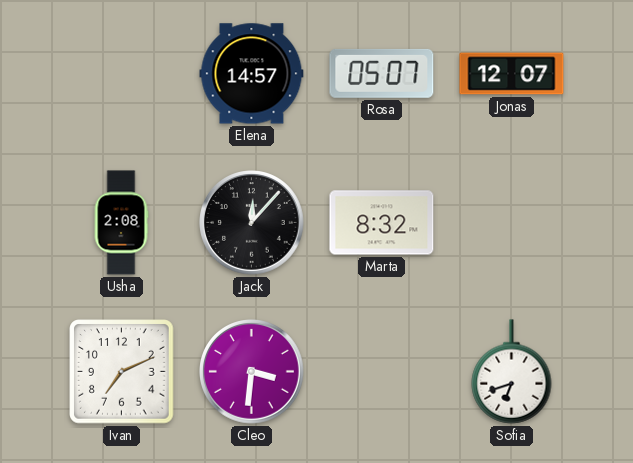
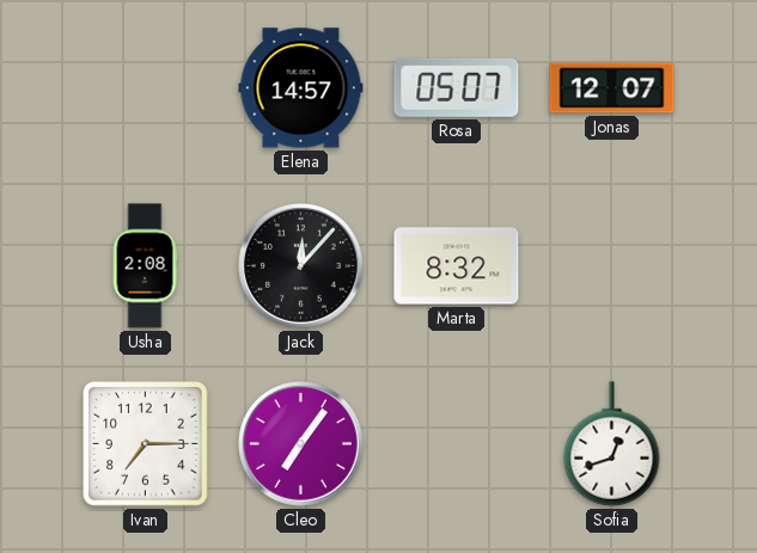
Ivan: 7:11 -> 7:15
Cleo: 3:31 -> 7:06
Sofia: 6:42 -> 12:42
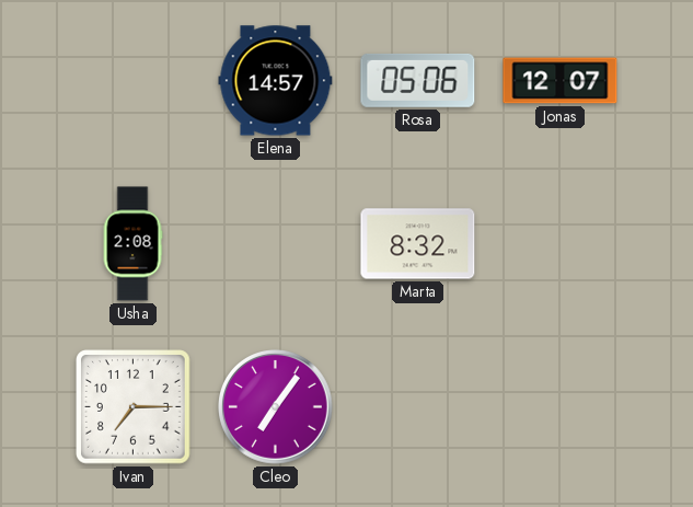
Rosa: 05:07 -> 05:06
Jack: 12:07 -> none
Sofia: 12:42 -> none
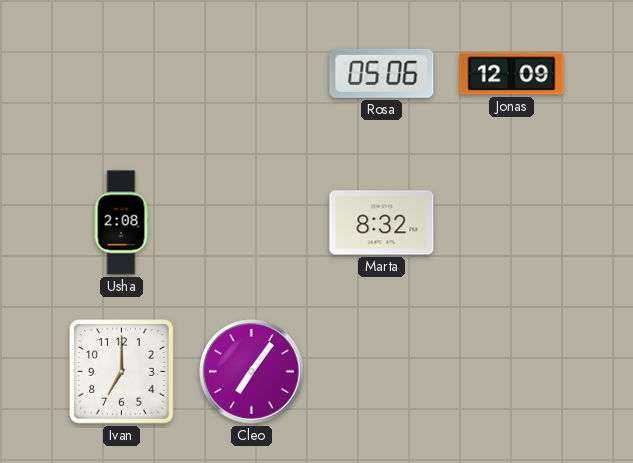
Elena: 14:57 -> none
Jonas: 12:07 -> 12:09
Ivan: 7:15 -> 7:00
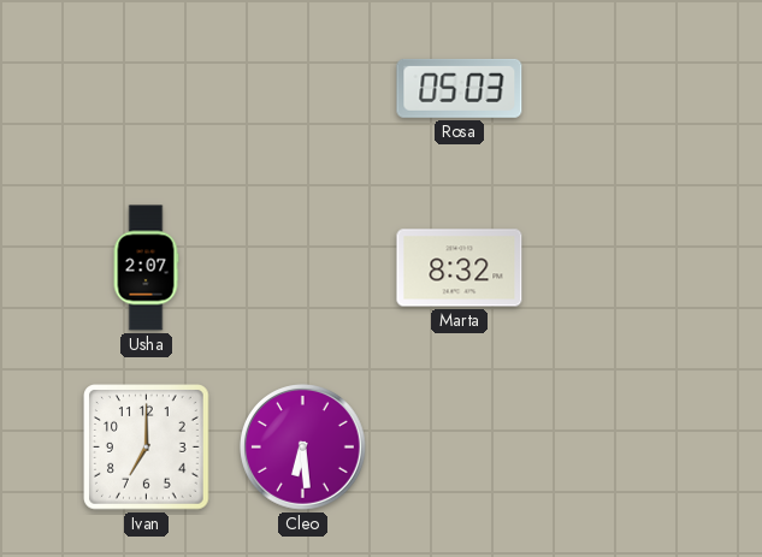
Rosa: 05:06 -> 05:03
Jonas: 12:09 -> none
Usha: 2:08 -> 2:07
Cleo: 7:06 -> 6:29
